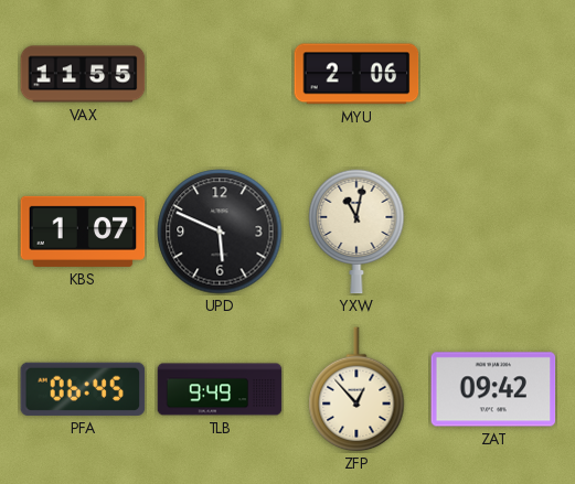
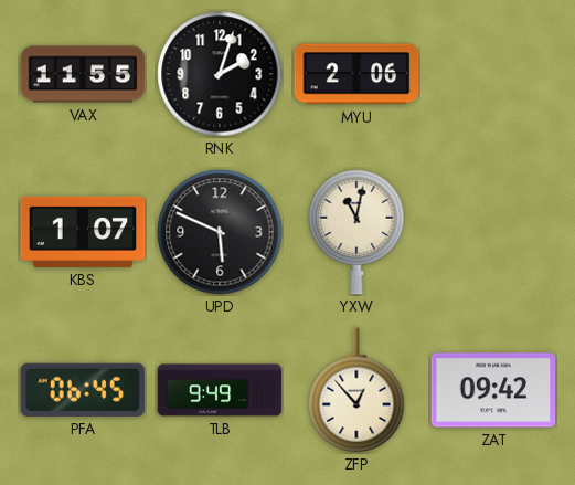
RNK: none -> 2:03
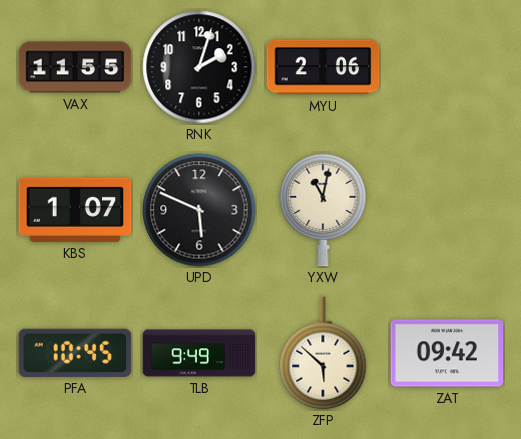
PFA: 06:45 -> 10:45
ZFP: 12:53 -> 5:52
